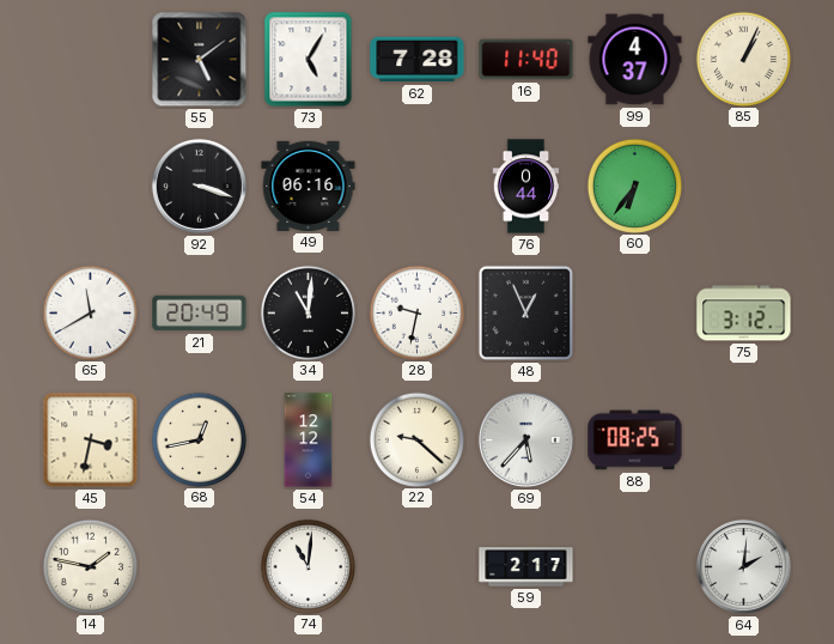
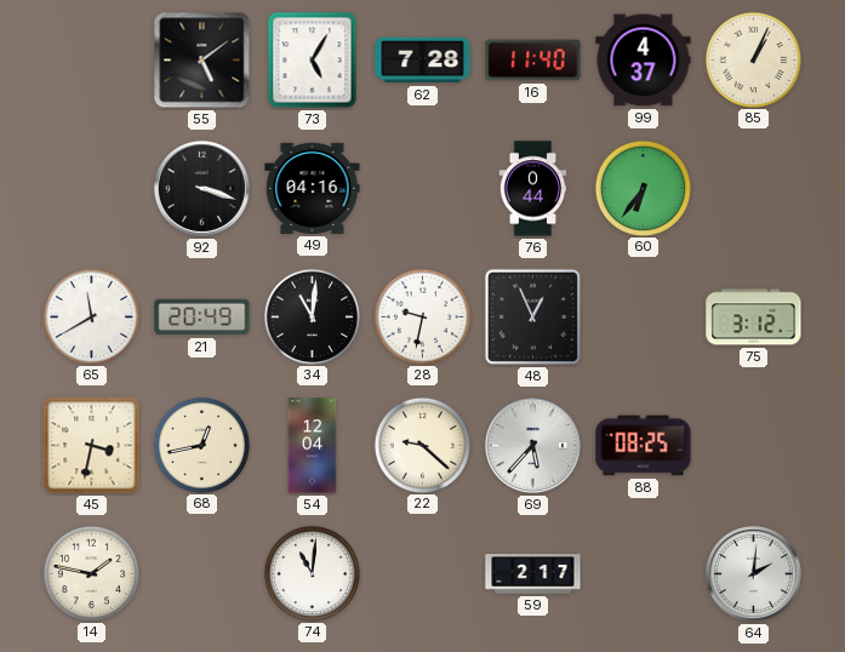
49: 06:16 -> 04:16
54: 12:12 -> 12:04
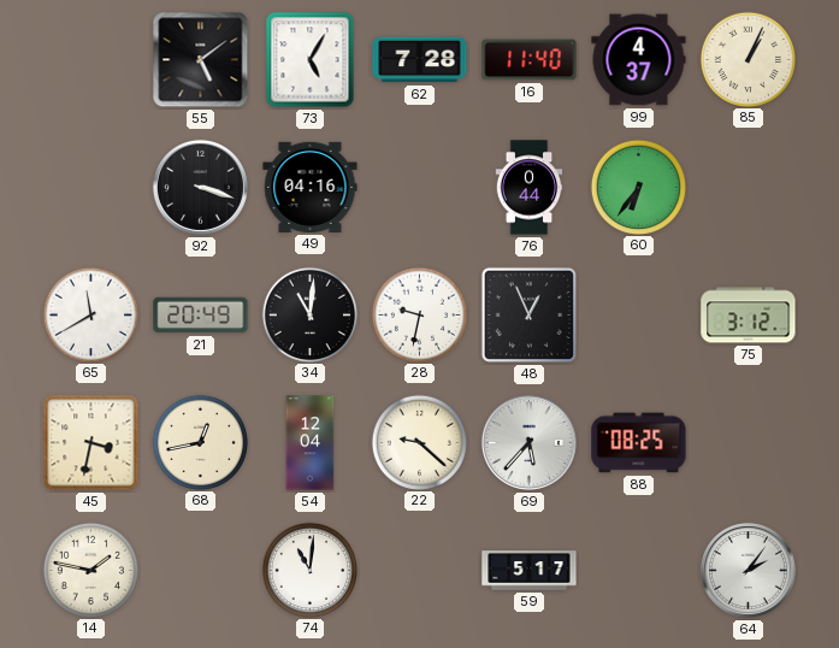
59: 2:17 -> 5:17
64: 2:01 -> 2:06
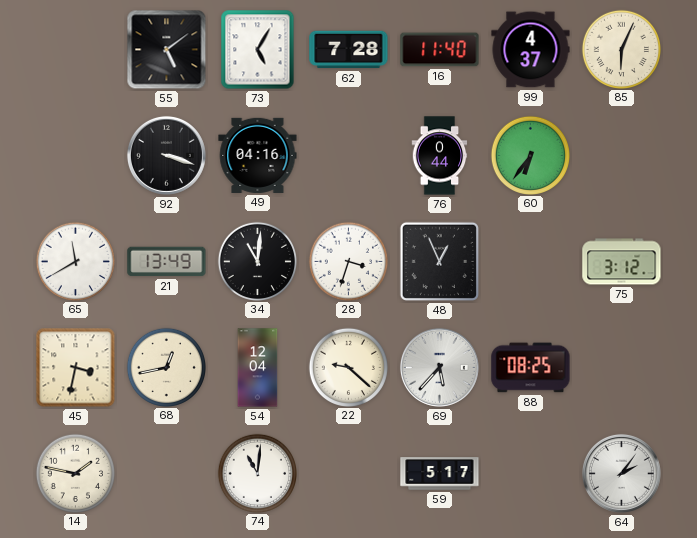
85: 1:04 -> 6:04
21: 20:49 -> 13:49
28: 9:32 -> 3:33
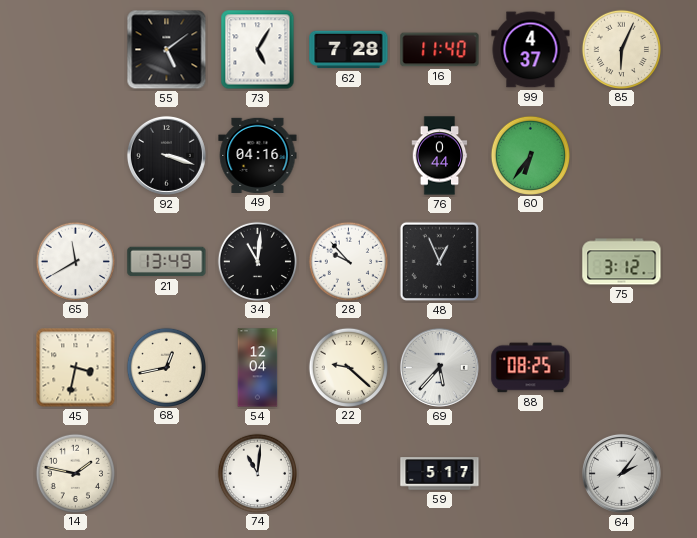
28: 3:33 -> 9:53
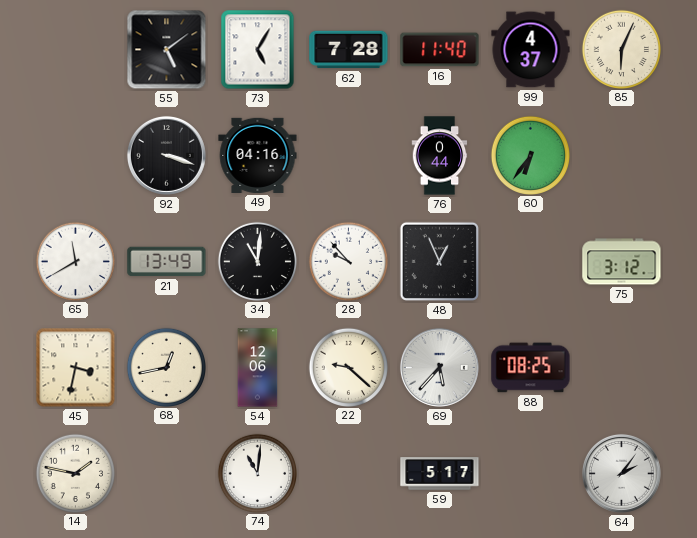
54: 12:04 -> 12:06
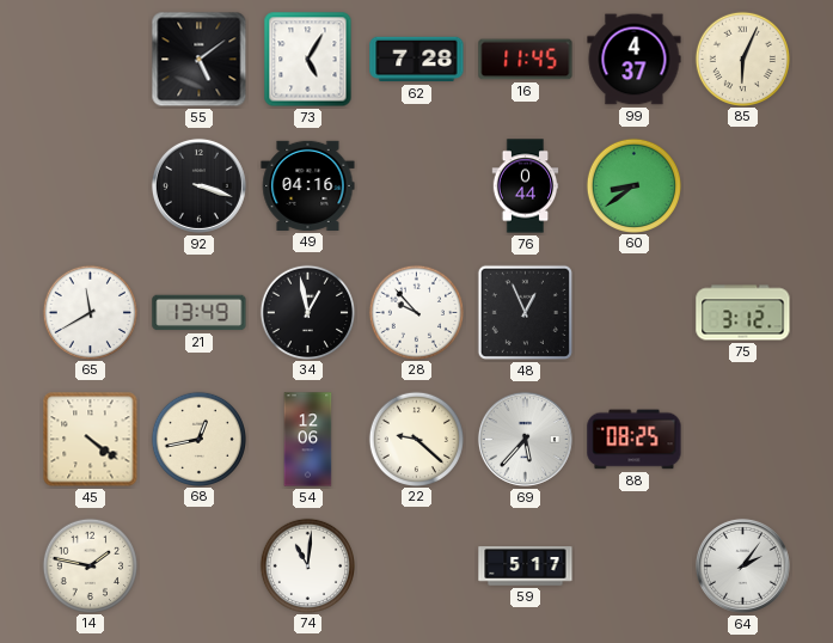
16: 11:40 -> 11:45
60: 6:36 -> 8:39
34: 11:01 -> 12:58
45: 3:32 -> 4:21
